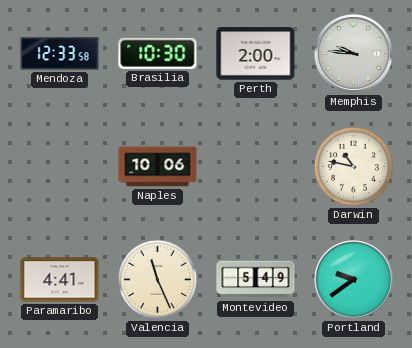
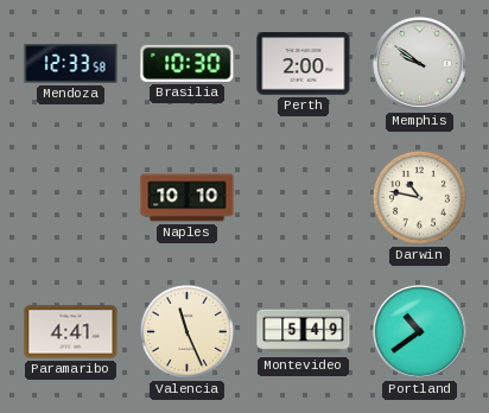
Memphis: 9:46 -> 9:51
Naples: 10:06 -> 10:10
Portland: 9:39 -> 10:39
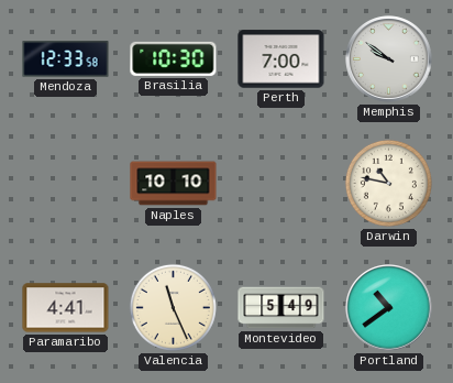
Perth: 2:00 -> 7:00
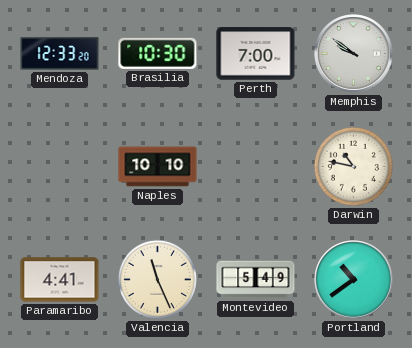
Mendoza: 12:33:58 -> 12:33:20
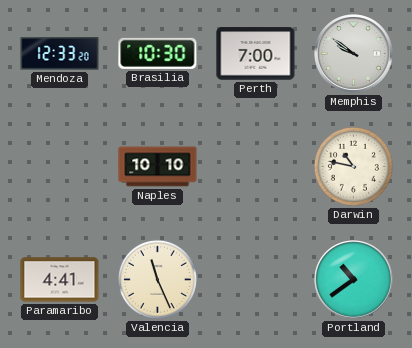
Montevideo: 5:49 -> none
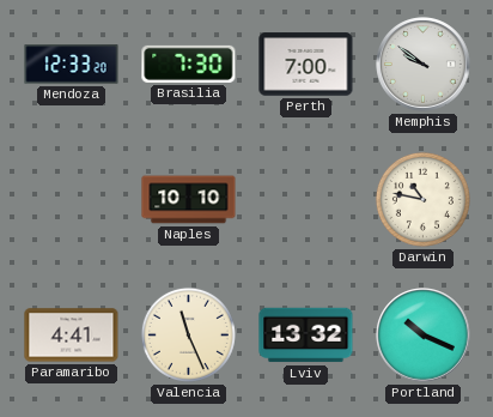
Brasilia: 10:30 -> 7:30
Lviv: none -> 13:32
Portland: 10:39 -> 10:19
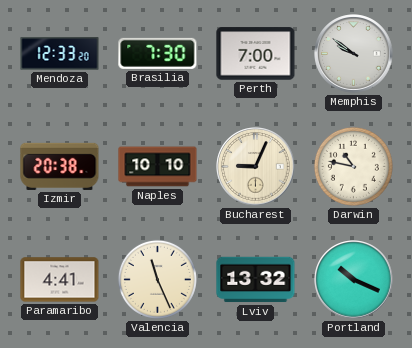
Izmir: none -> 20:38
Bucharest: none -> 9:04
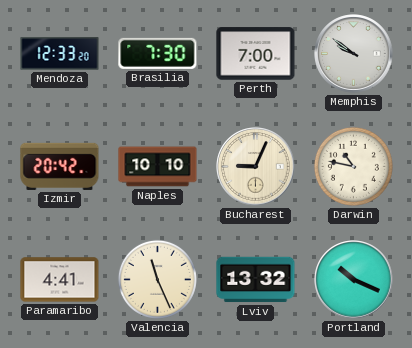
Izmir: 20:38 -> 20:42
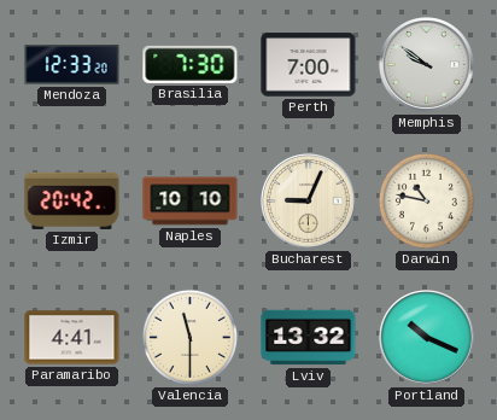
Valencia: 11:26 -> 11:30
